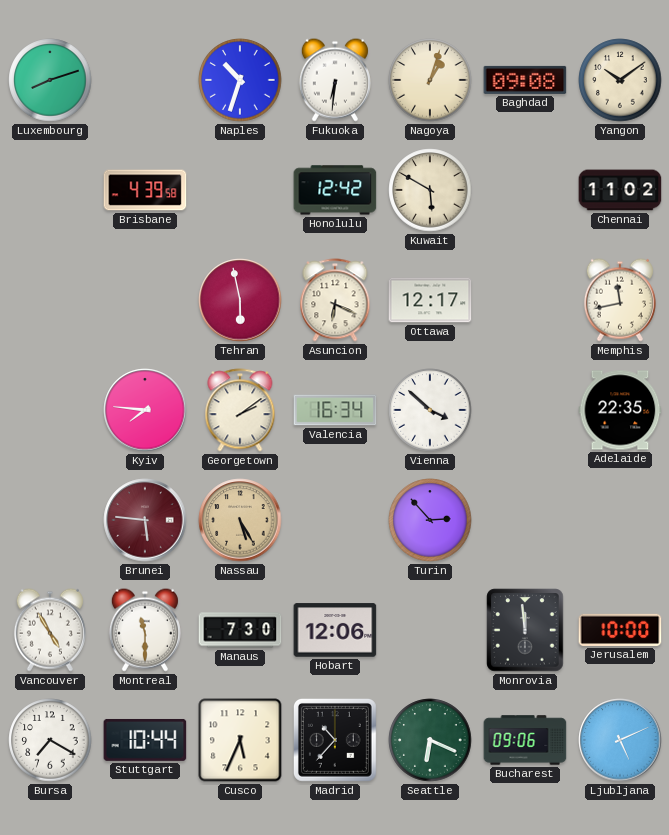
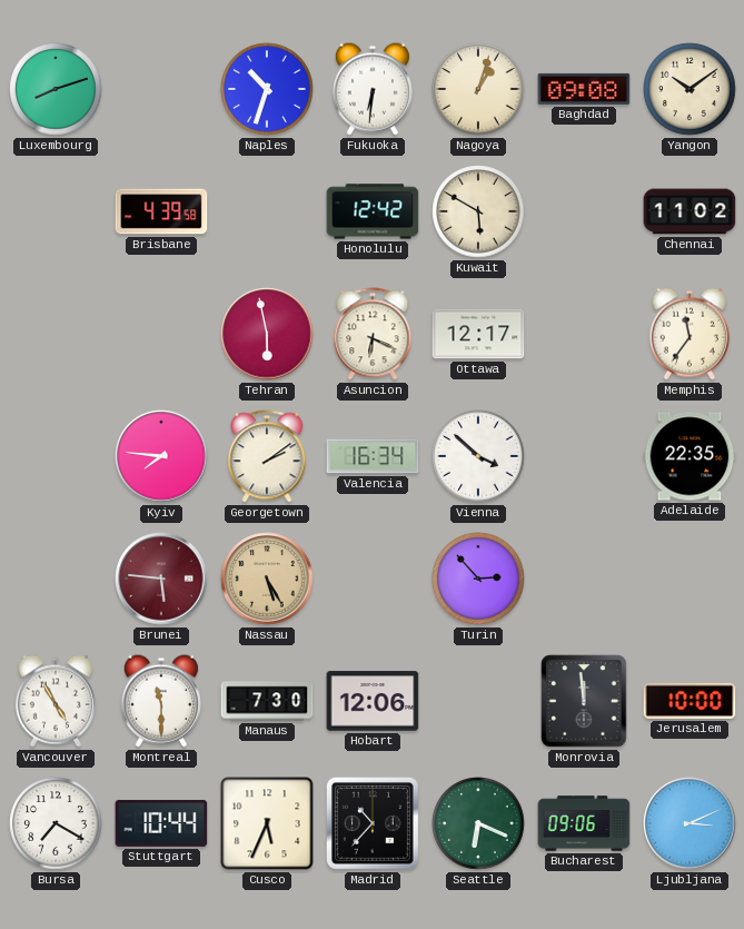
Memphis: 11:43 -> 11:36
Ljubljana: 5:11 -> 3:11
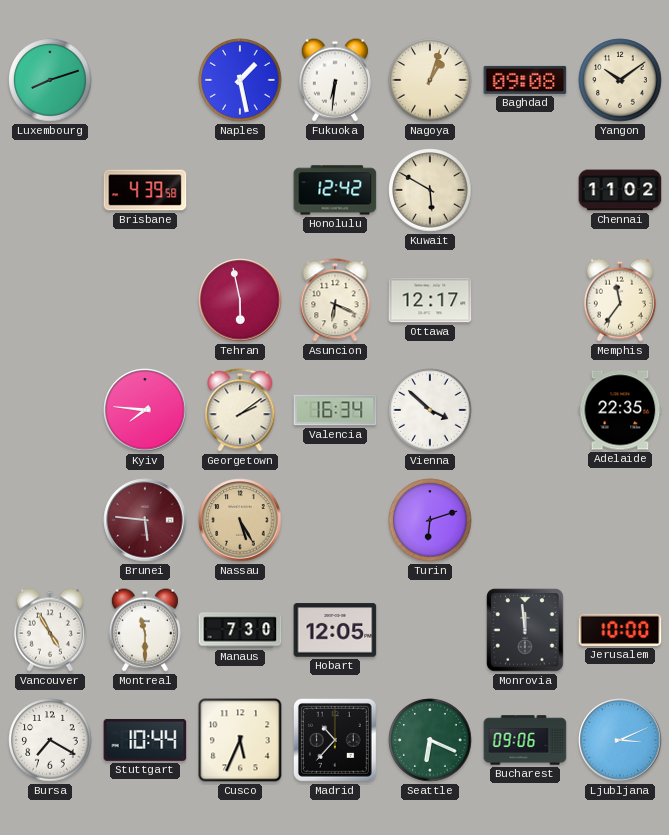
Naples: 10:33 -> 1:28
Turin: 2:53 -> 6:12
Hobart: 12:06 -> 12:05
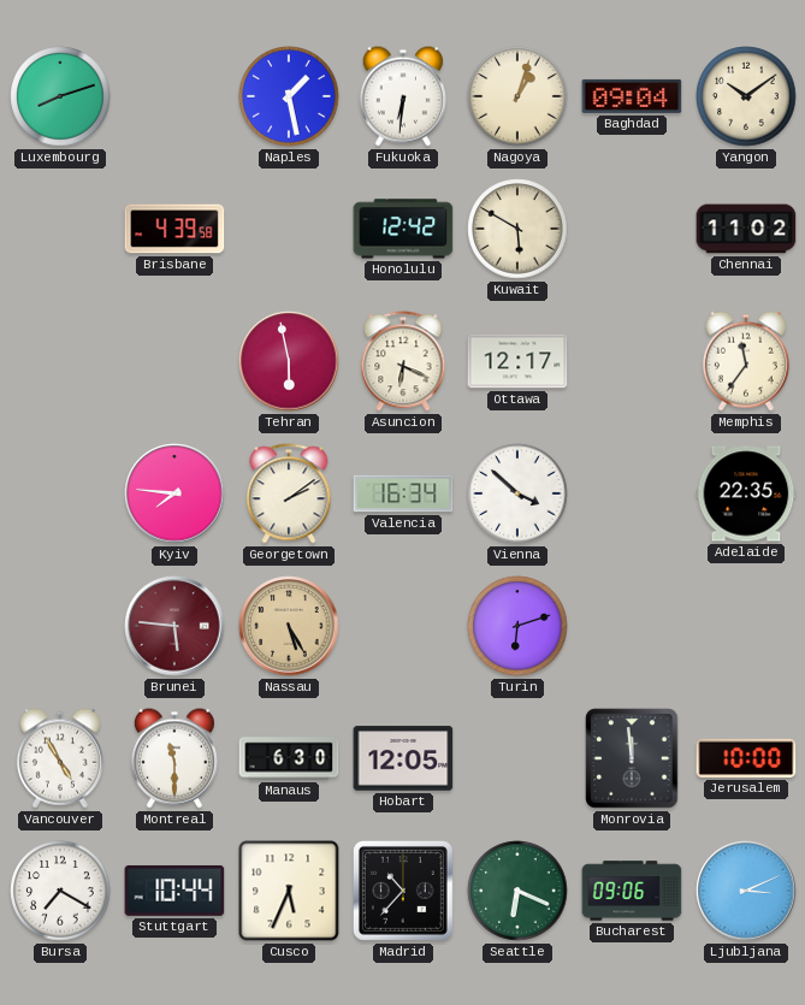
Baghdad: 09:08 -> 09:04
Manaus: 7:30 -> 6:30
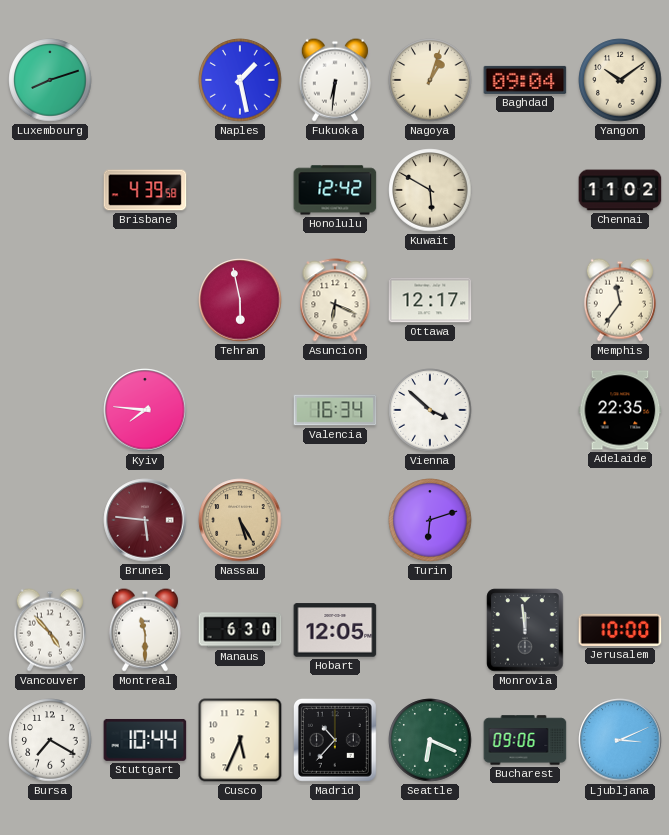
Georgetown: 2:09 -> none
Vancouver: 4:55 -> 4:53
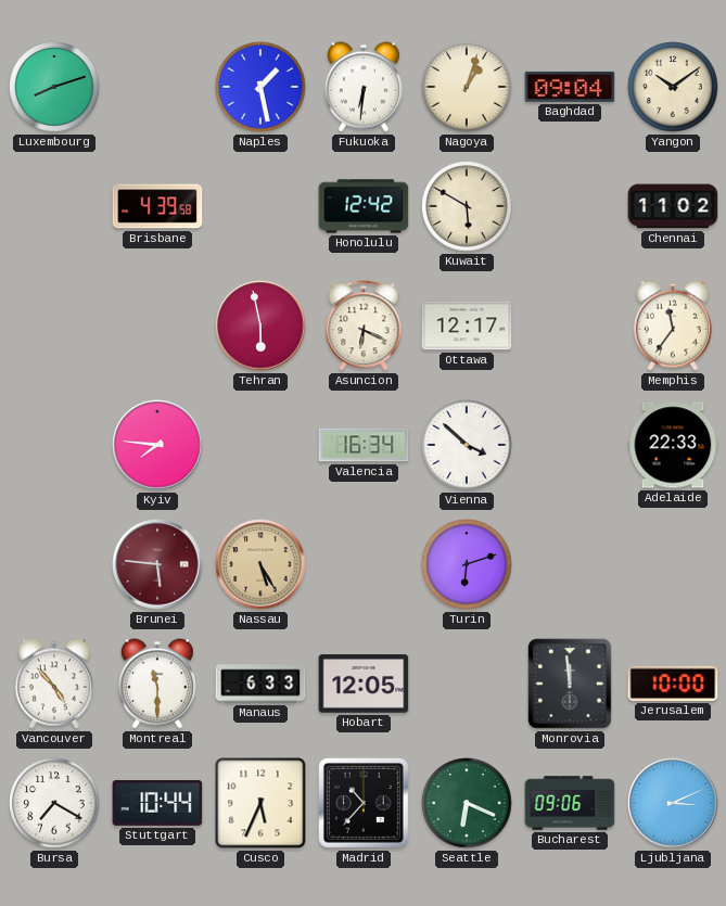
Adelaide: 22:35 -> 22:33
Manaus: 6:30 -> 6:33
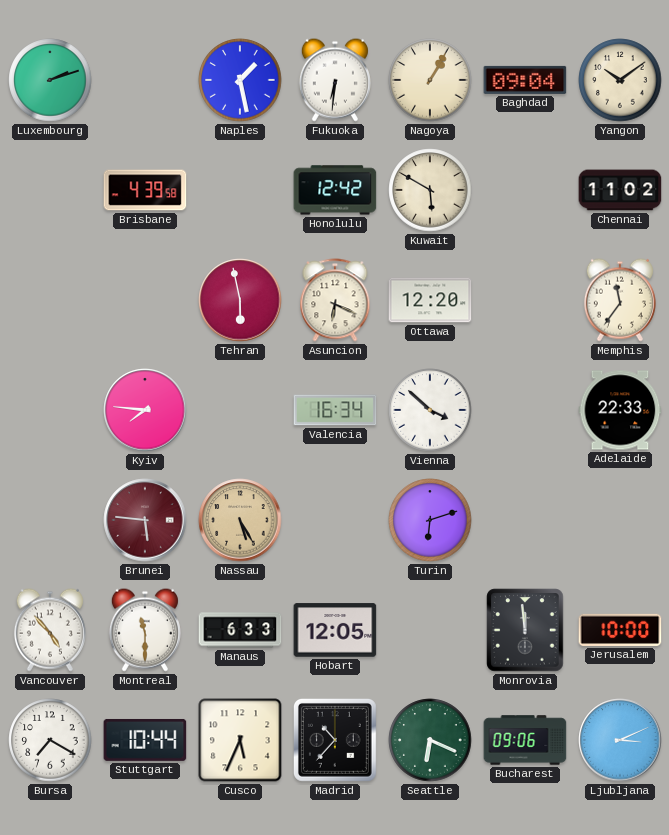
Luxembourg: 8:12 -> 2:12
Nagoya: 1:03 -> 1:05
Ottawa: 12:17 -> 12:20
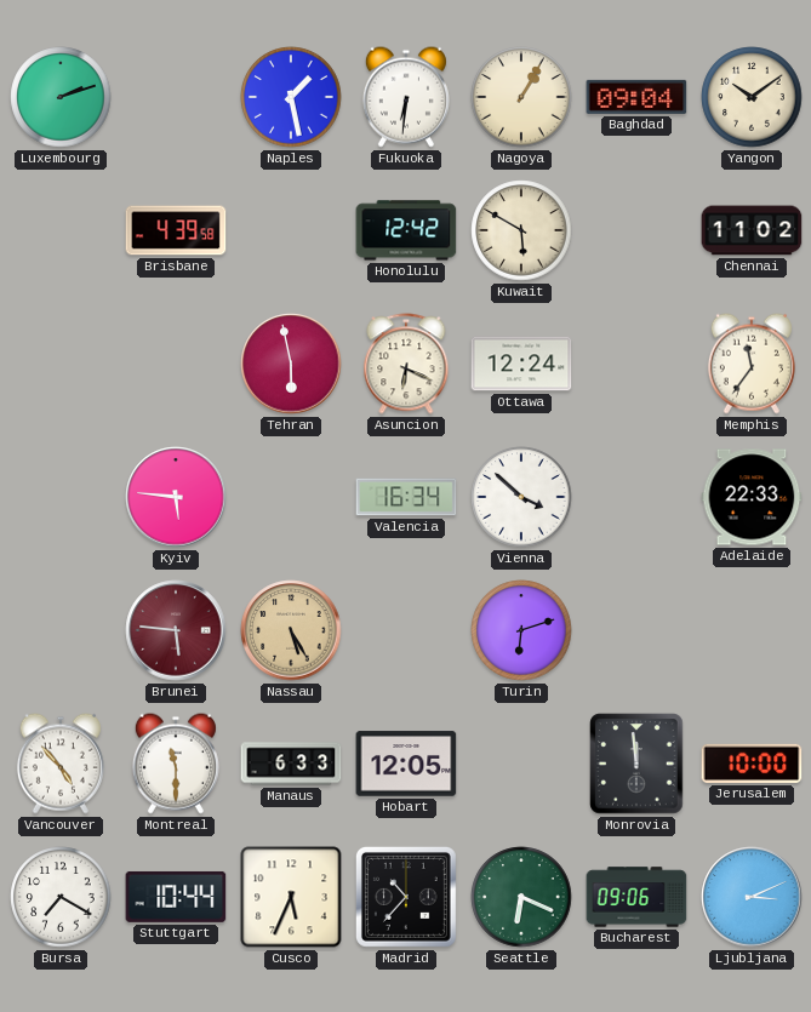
Ottawa: 12:20 -> 12:24
Kyiv: 7:46 -> 5:46
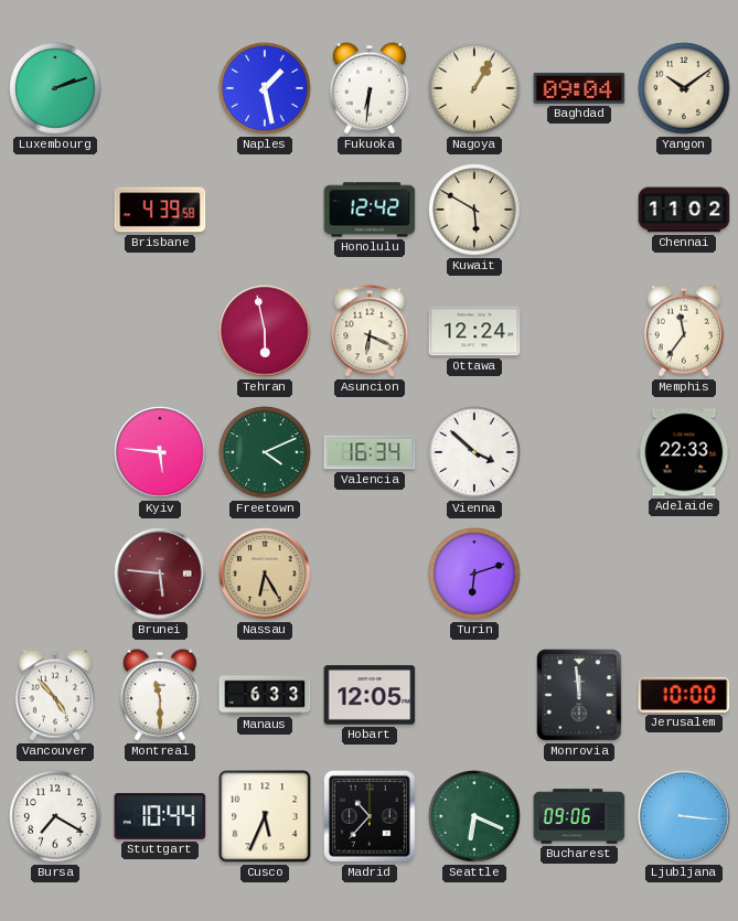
Freetown: none -> 4:11
Nassau: 5:25 -> 6:25
Ljubljana: 3:11 -> 3:16
